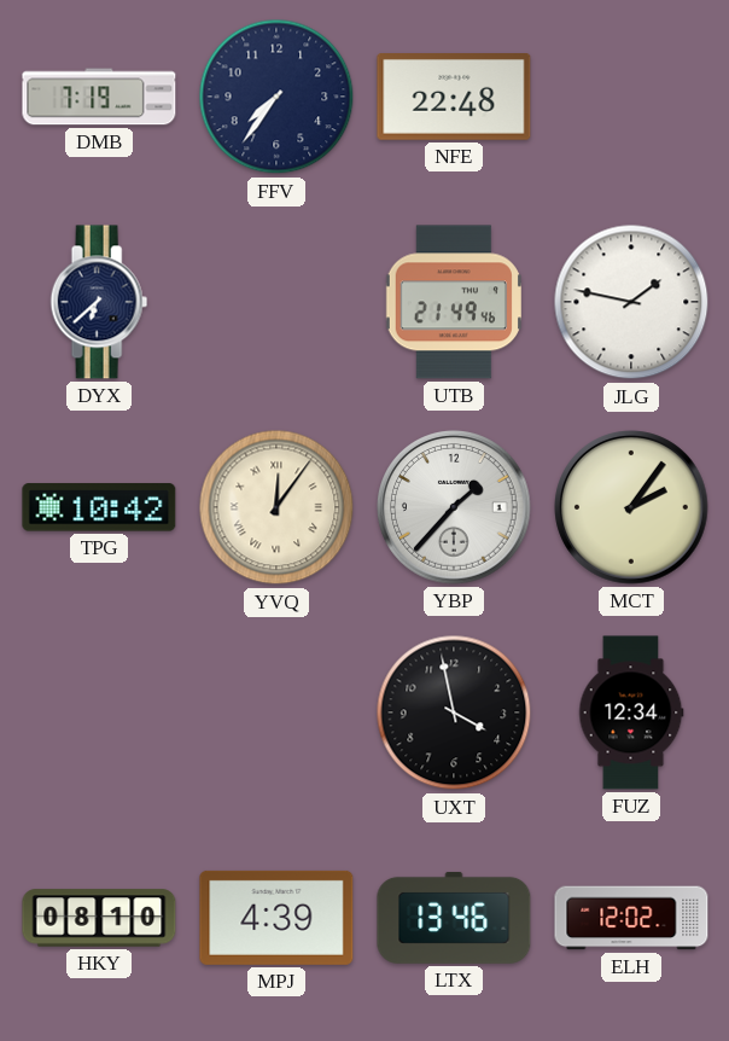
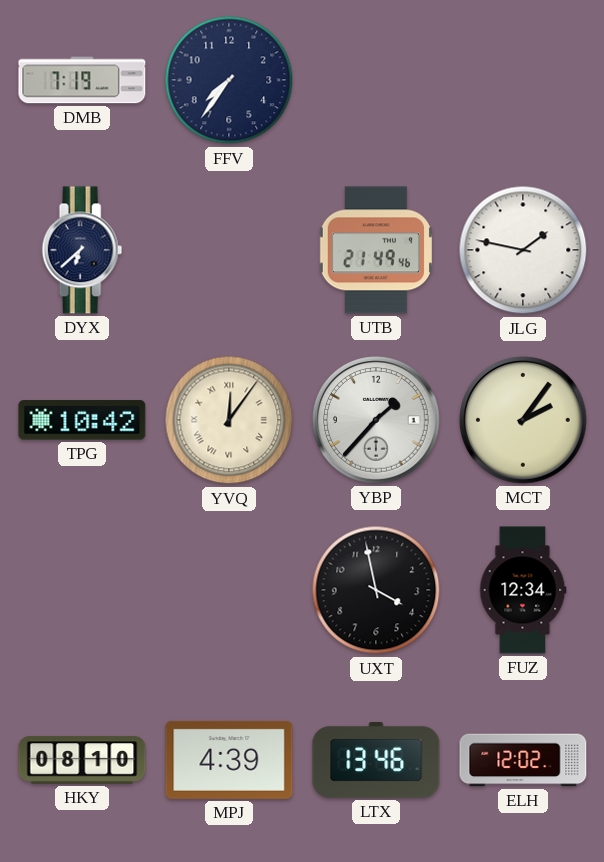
NFE: 22:48 -> none
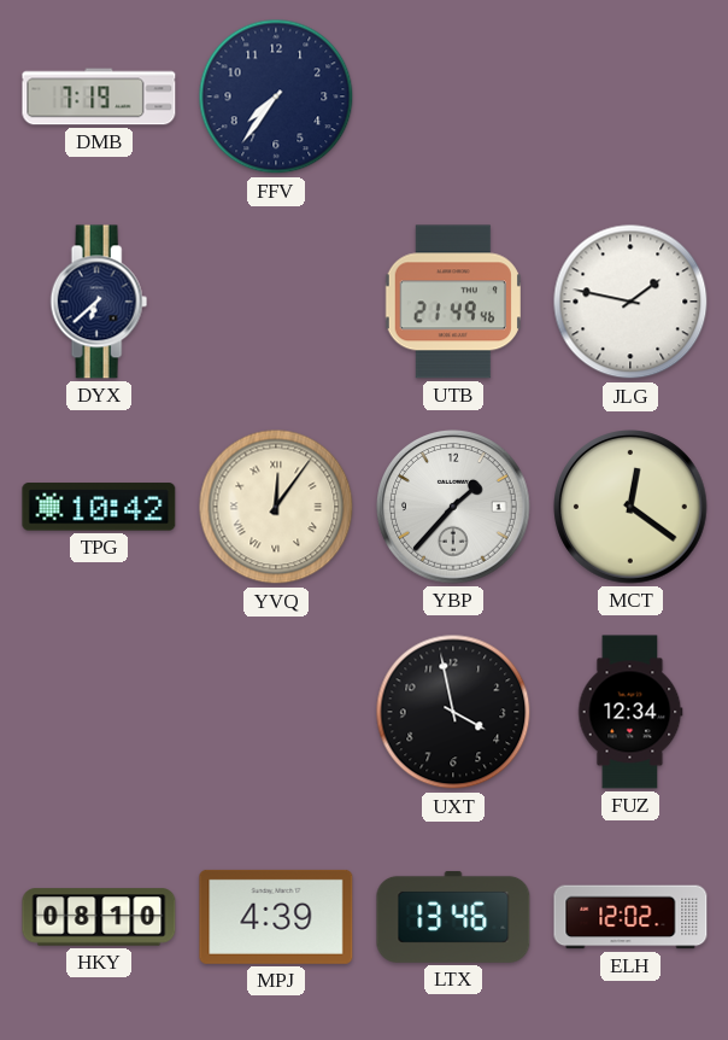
MCT: 2:06 -> 12:21
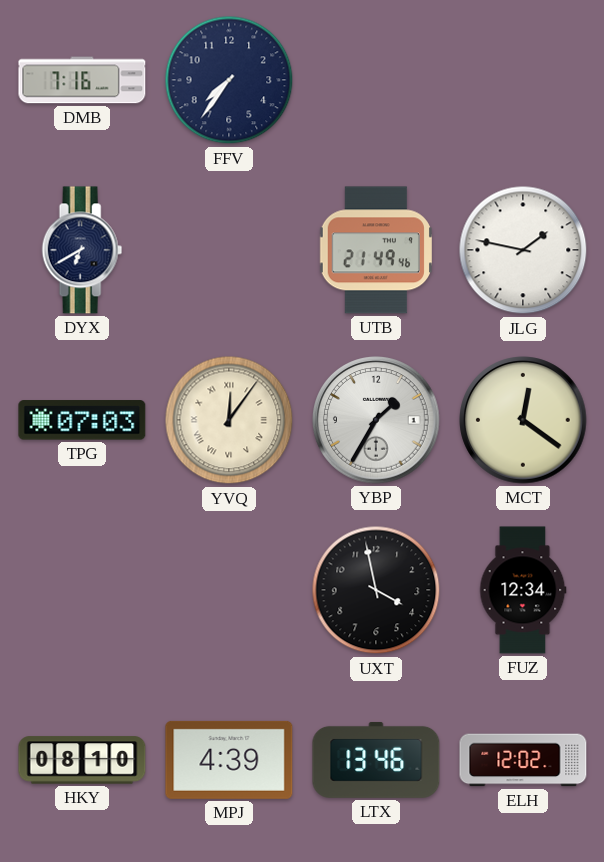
DMB: 7:19 -> 7:16
DYX: 6:38 -> 6:40
TPG: 10:42 -> 07:03
YBP: 1:37 -> 1:35
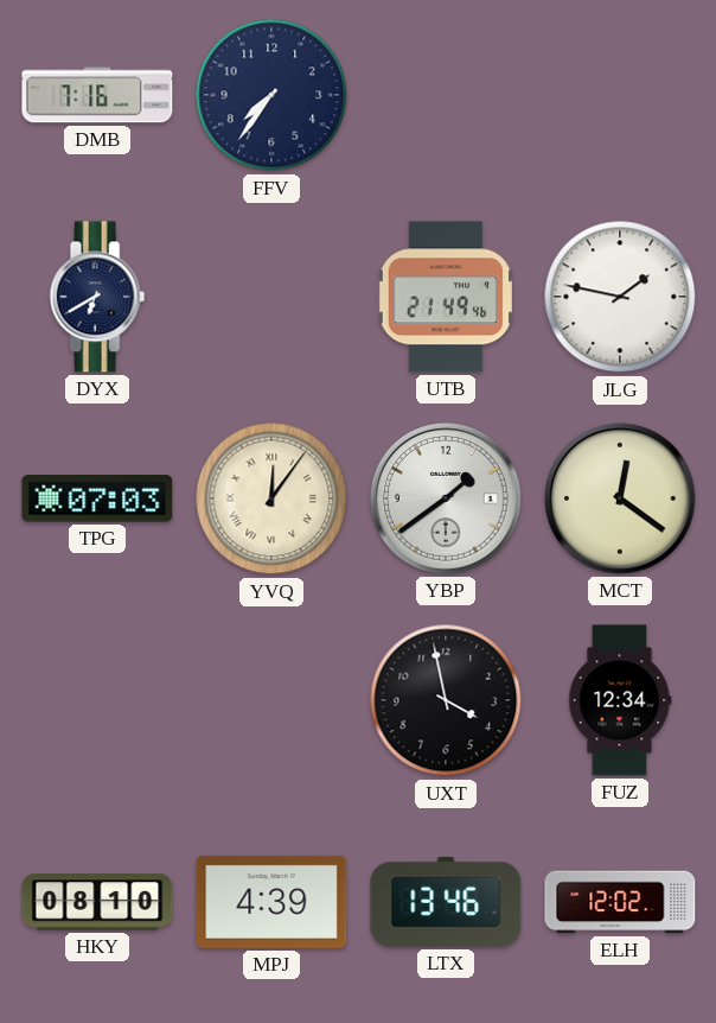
YBP: 1:35 -> 1:39
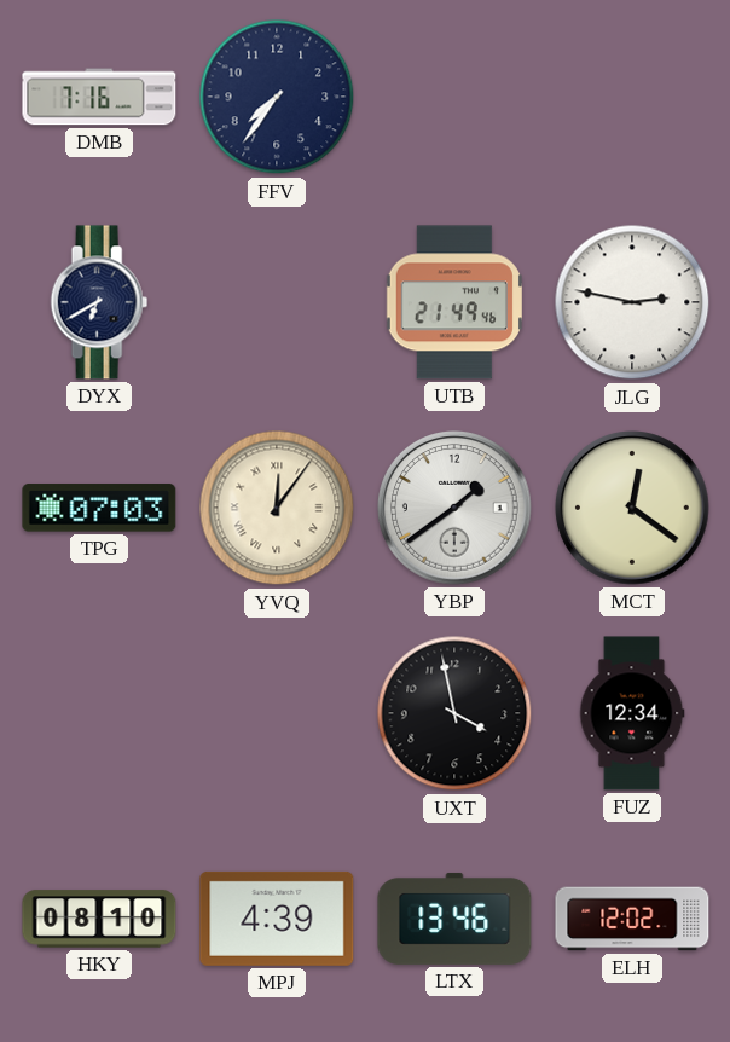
JLG: 1:47 -> 2:47
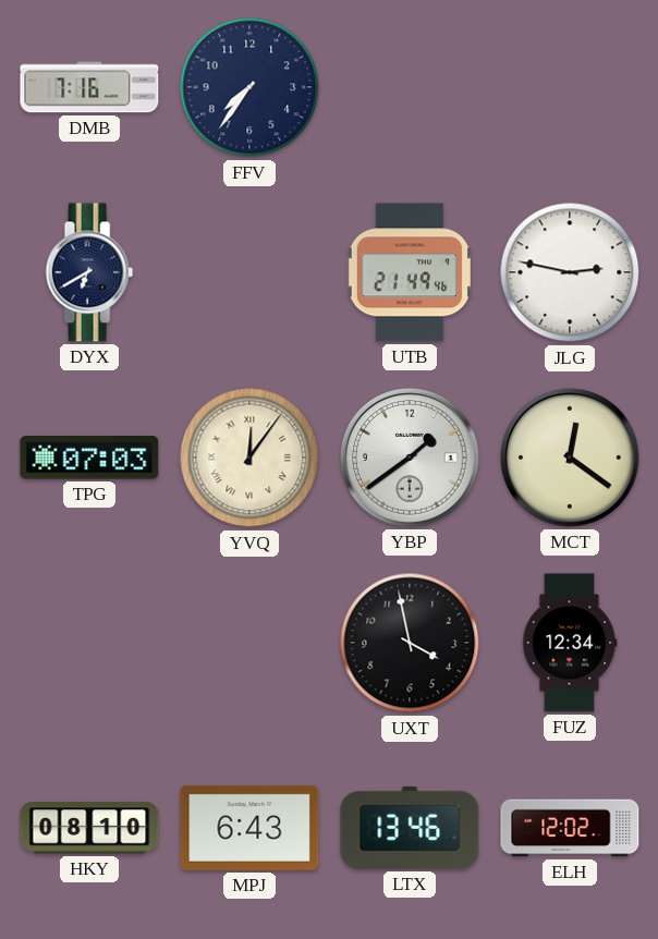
MPJ: 4:39 -> 6:43
